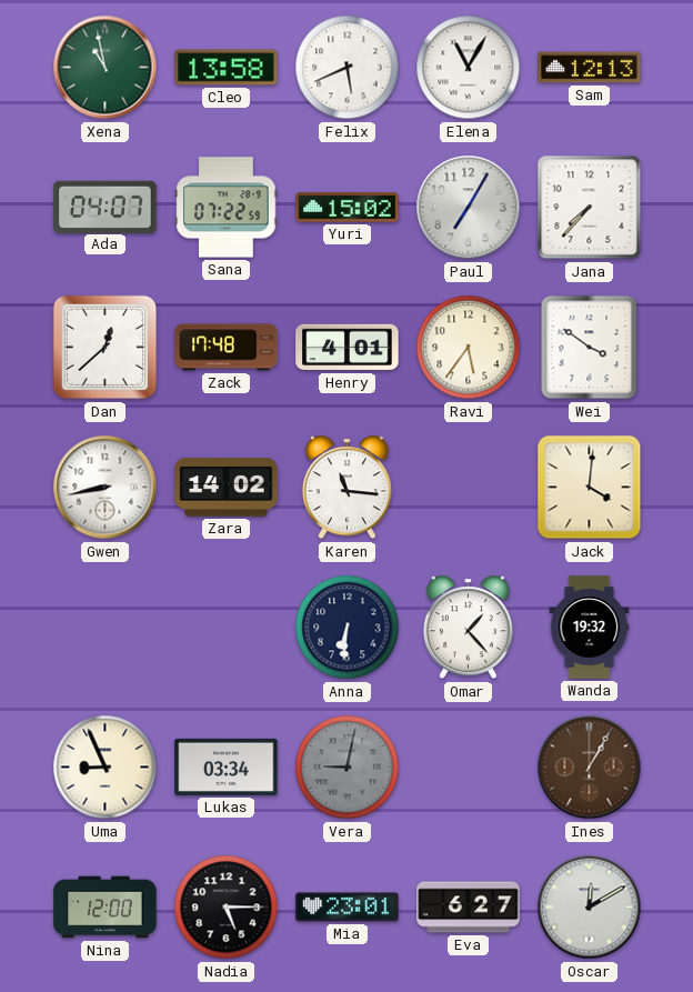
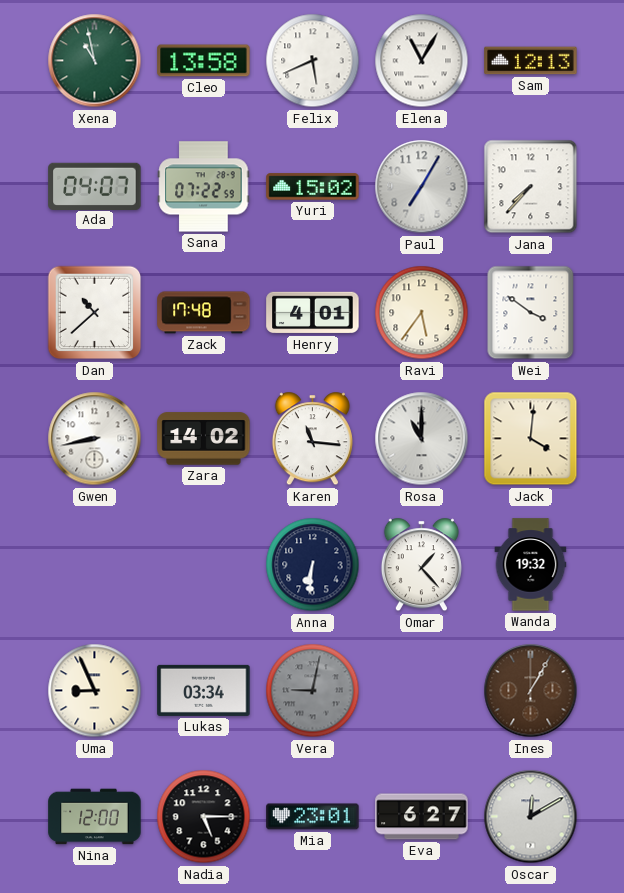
Dan: 12:38 -> 10:38
Rosa: none -> 11:00
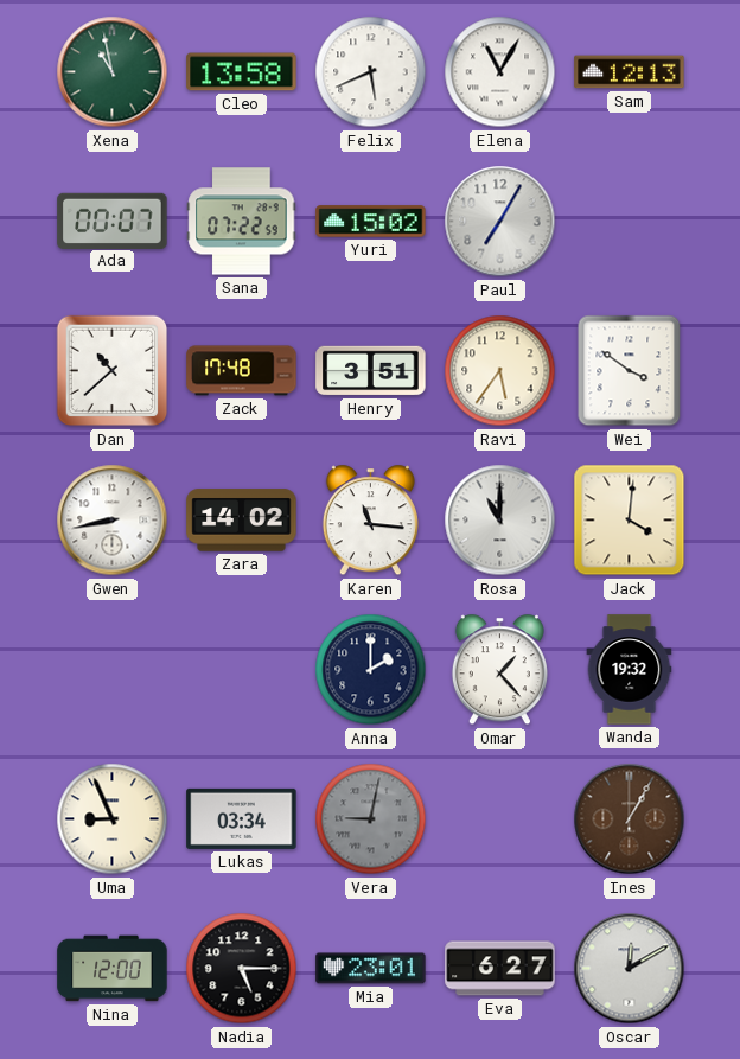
Ada: 04:07 -> 00:07
Jana: 7:37 -> none
Henry: 4:01 -> 3:51
Anna: 6:31 -> 2:00
